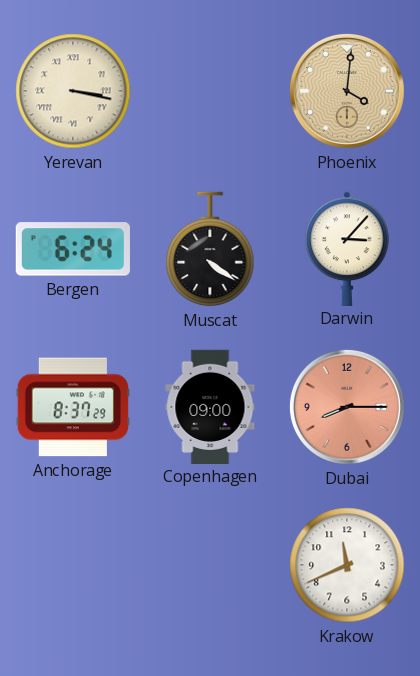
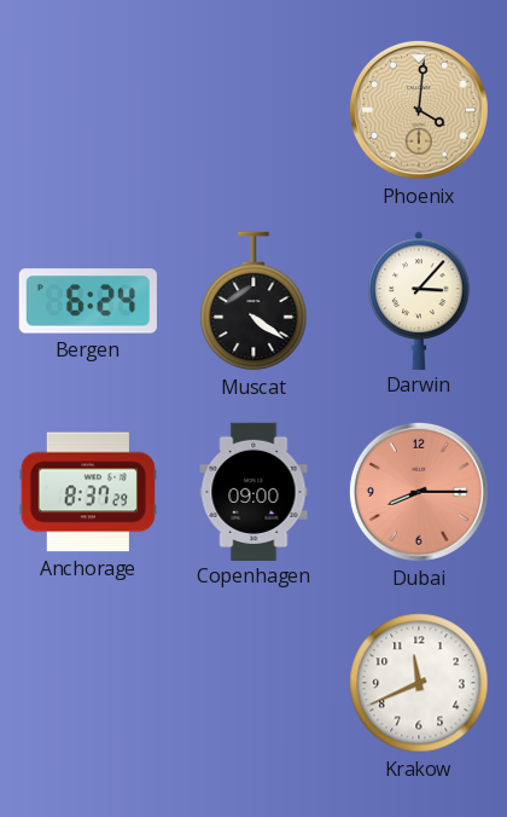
Yerevan: 3:17 -> none
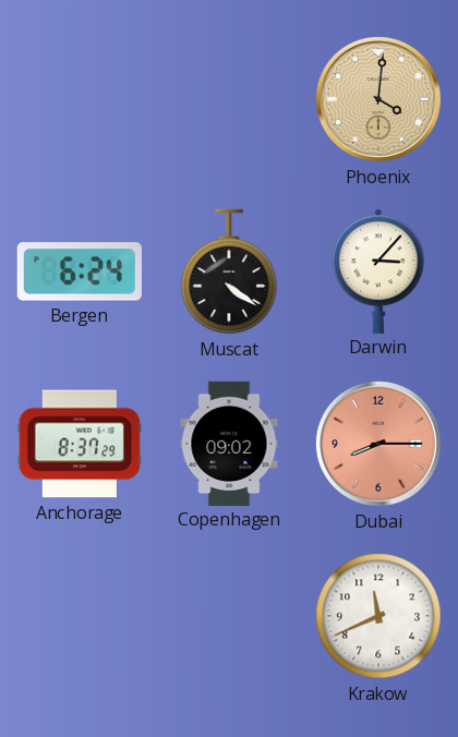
Copenhagen: 09:00 -> 09:02
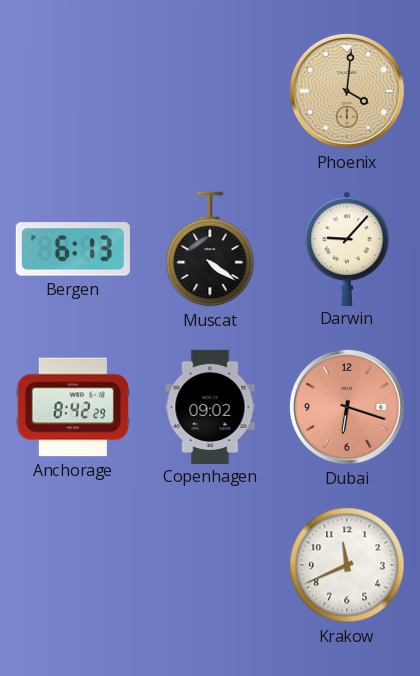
Bergen: 6:24 -> 6:13
Darwin: 3:07 -> 9:07
Anchorage: 8:37 -> 8:42
Dubai: 8:15 -> 6:18
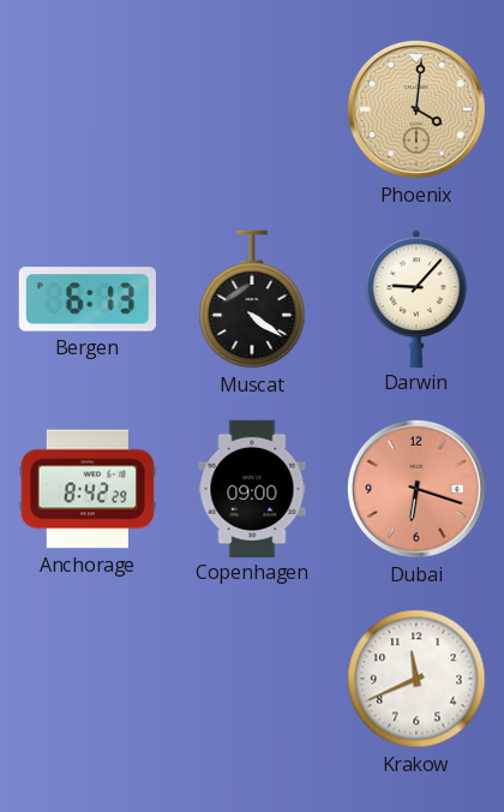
Copenhagen: 09:02 -> 09:00
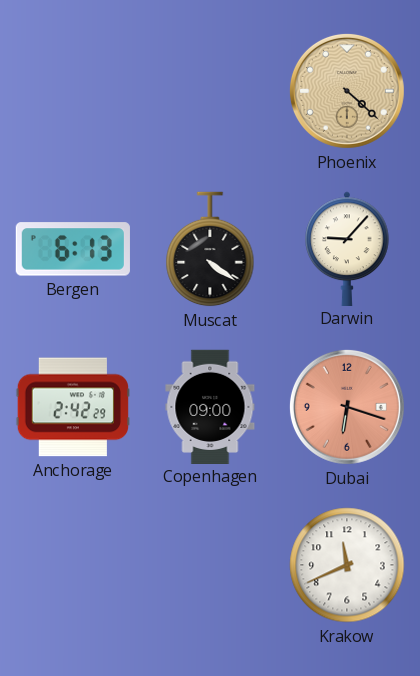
Phoenix: 4:01 -> 4:22
Anchorage: 8:42 -> 2:42
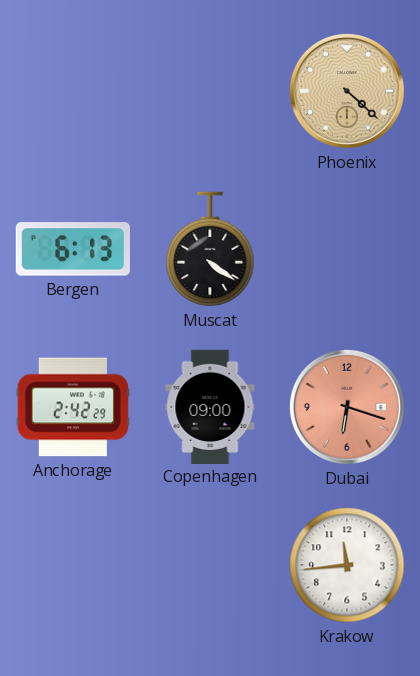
Darwin: 9:07 -> none
Krakow: 11:41 -> 11:44
